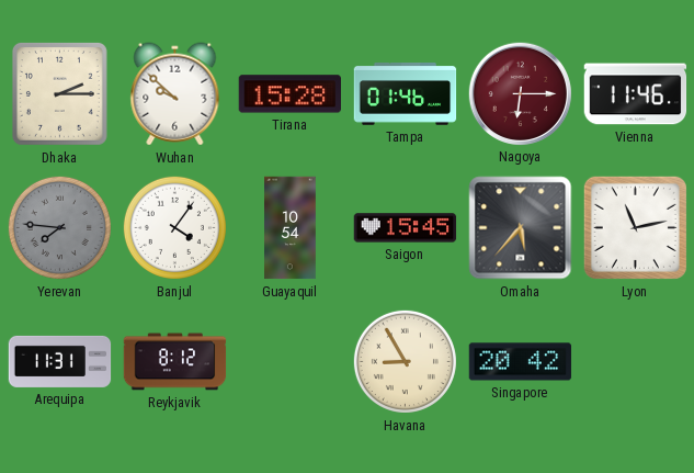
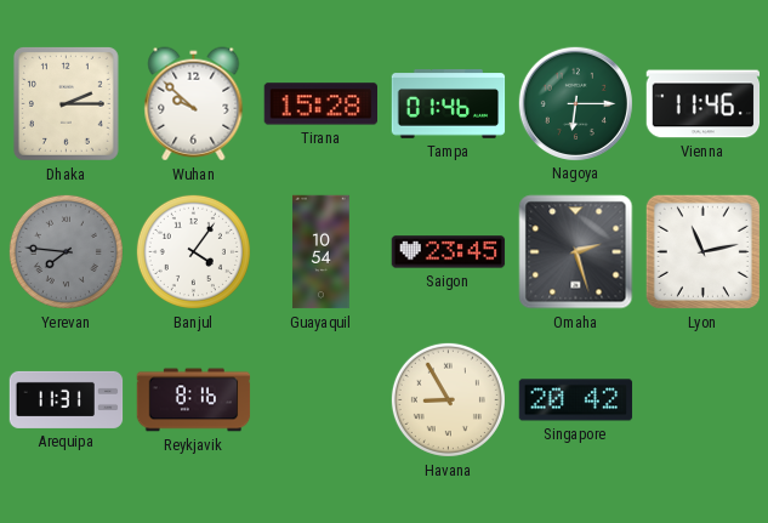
Nagoya dial: burgundy -> green
Saigon: 15:45 -> 23:45
Omaha: 5:37 -> 2:27
Reykjavik: 8:12 -> 8:16
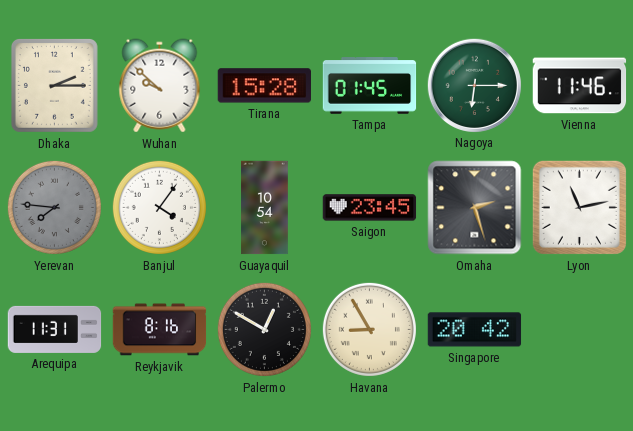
Tampa: 01:46 -> 01:45
Palermo: none -> 12:50
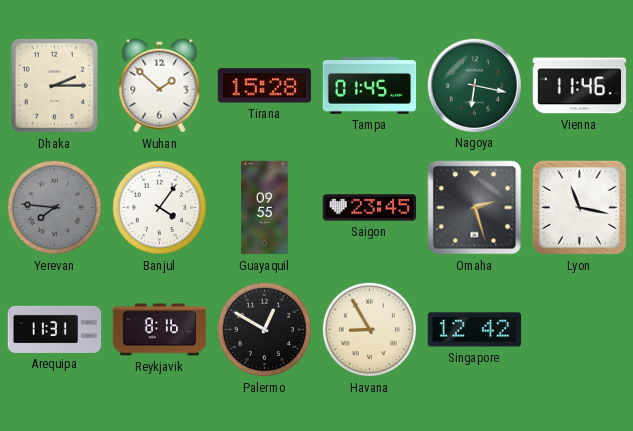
Wuhan: 9:52 -> 1:52
Nagoya: 6:15 -> 6:17
Guayaquil: 10:54 -> 09:55
Lyon: 11:13 -> 11:17
Singapore: 20:42 -> 12:42
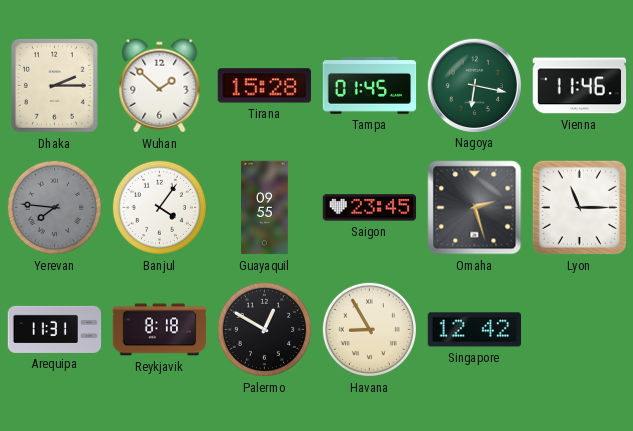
Lyon: 11:17 -> 11:15
Reykjavik: 8:16 -> 8:18
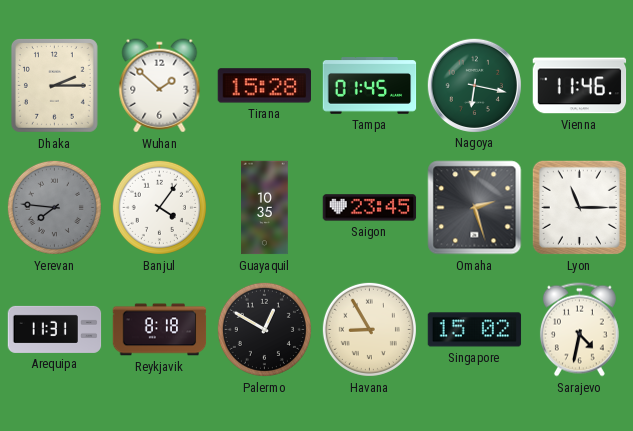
Guayaquil: 09:55 -> 10:35
Singapore: 12:42 -> 15:02
Sarajevo: none -> 4:32
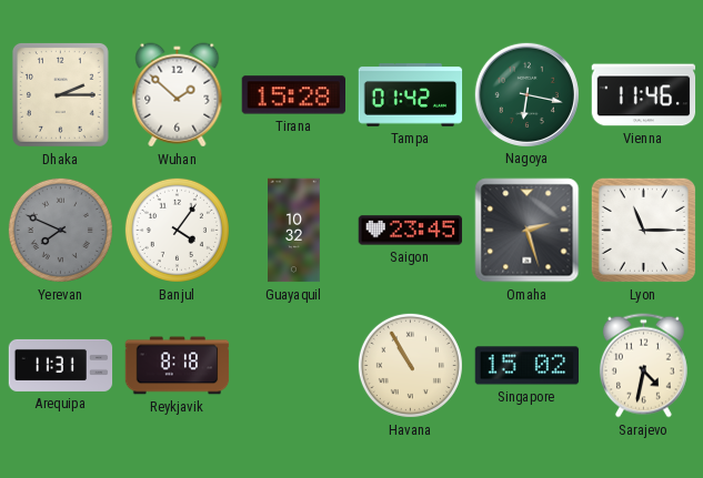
Tampa: 01:45 -> 01:42
Yerevan: 7:46 -> 7:49
Guayaquil: 10:35 -> 10:32
Palermo: 12:50 -> none
Havana: 8:55 -> 10:55
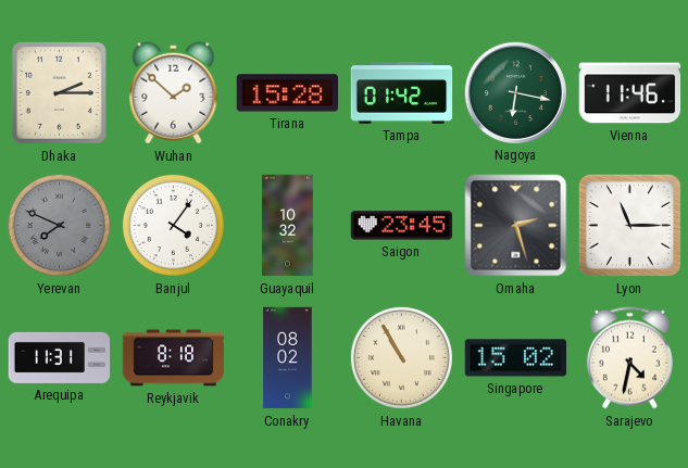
Conakry: none -> 08:02
